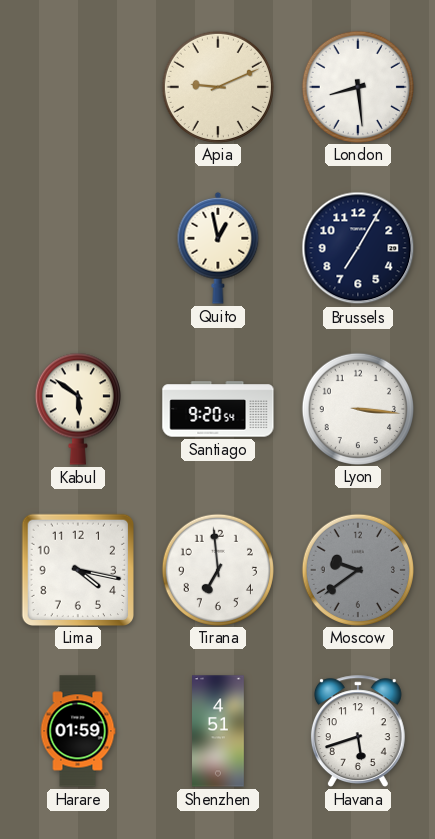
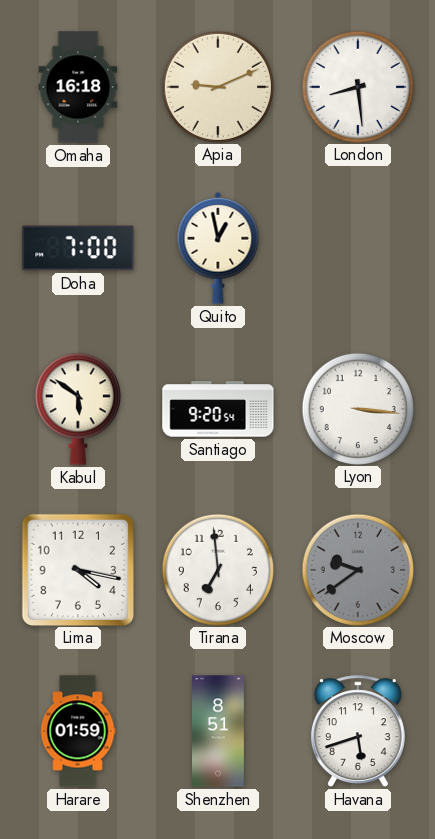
Omaha: none -> 16:18
Doha: none -> 7:00
Brussels: 7:05 -> none
Shenzhen: 4:51 -> 8:51
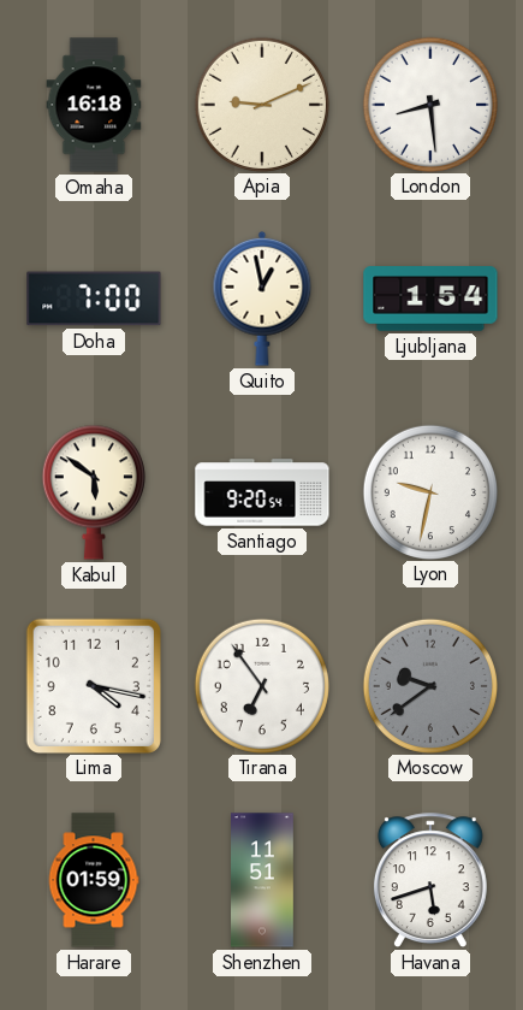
Ljubljana: none -> 1:54
Lyon: 3:16 -> 9:32
Tirana: 6:59 -> 6:54
Shenzhen: 8:51 -> 11:51
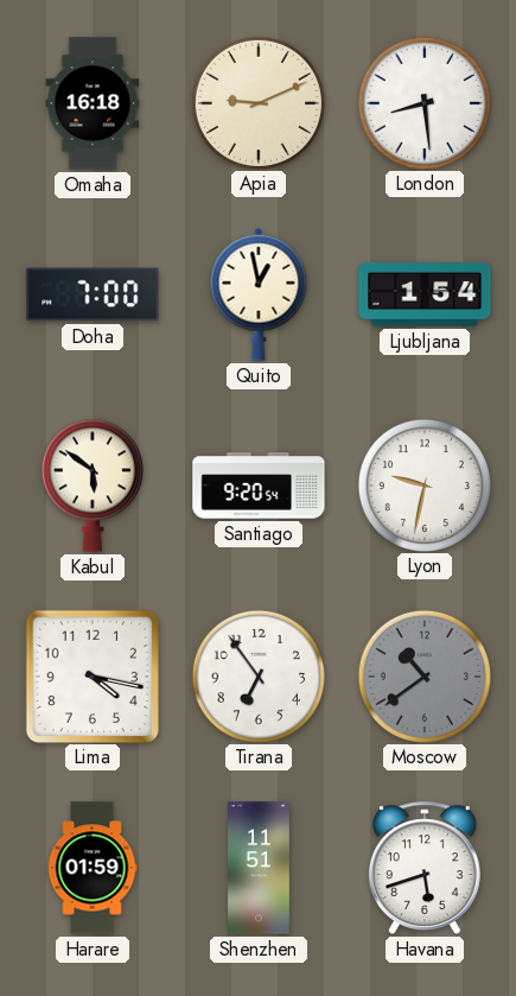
Moscow: 9:39 -> 10:39
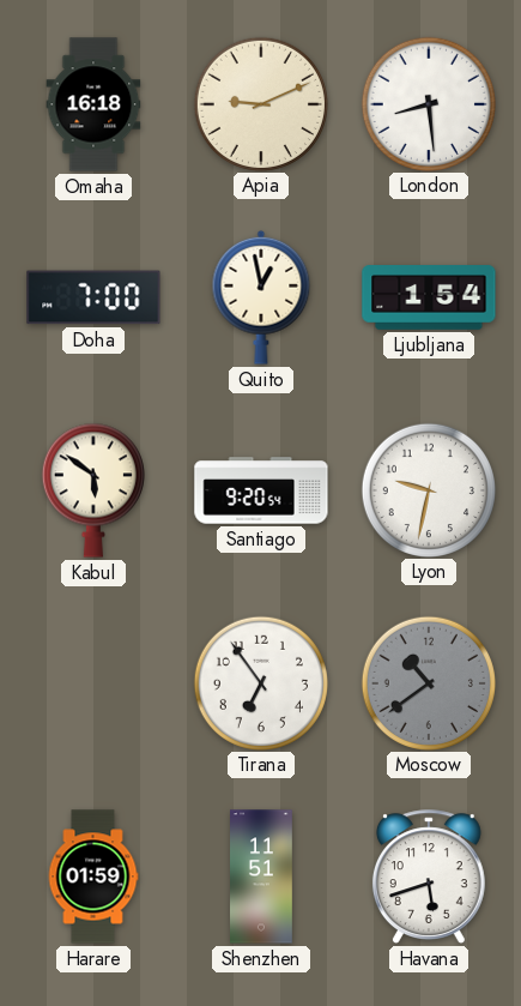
Lima: 4:17 -> none
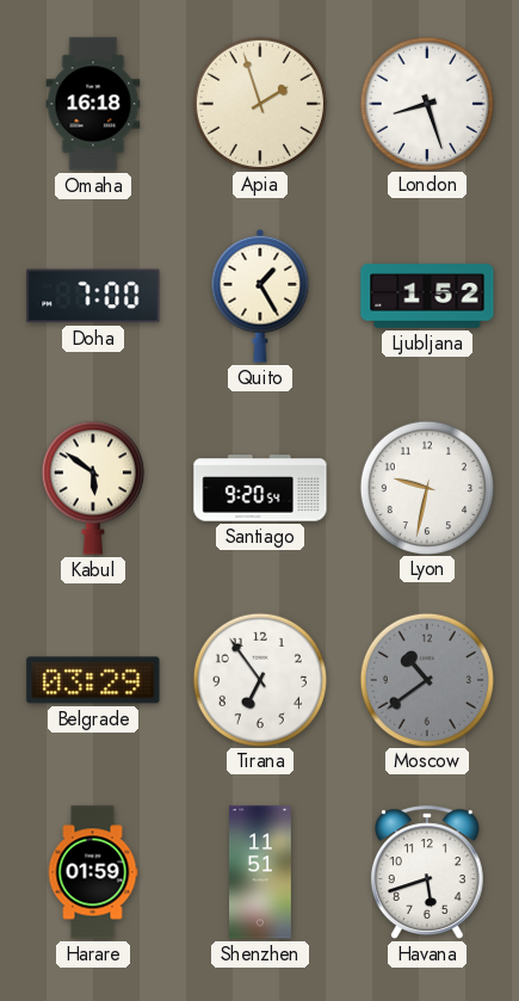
Apia: 9:11 -> 1:57
London: 8:29 -> 8:27
Quito: 12:58 -> 1:25
Ljubljana: 1:54 -> 1:52
Belgrade: none -> 03:29
